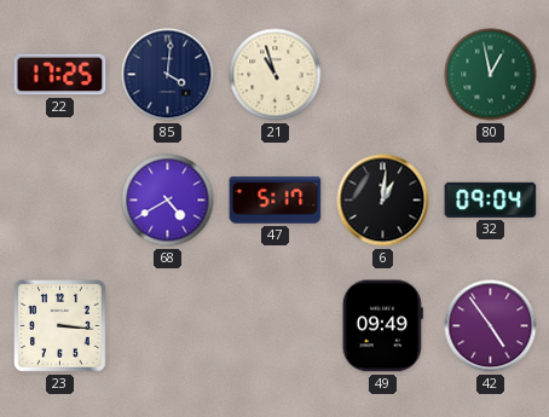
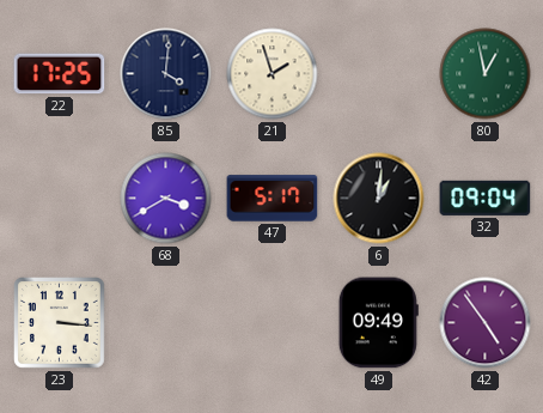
21: 10:57 -> 1:57
68: 4:40 -> 3:40
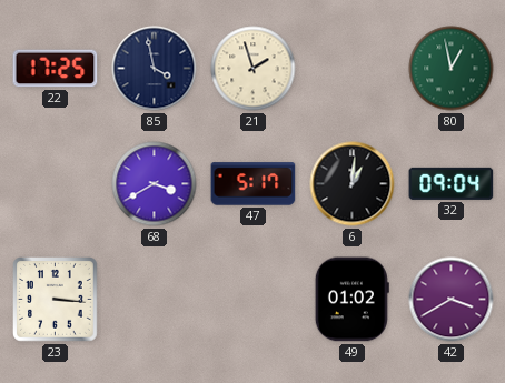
85: 4:01 -> 3:58
49: 09:49 -> 01:02
42: 4:54 -> 3:40
